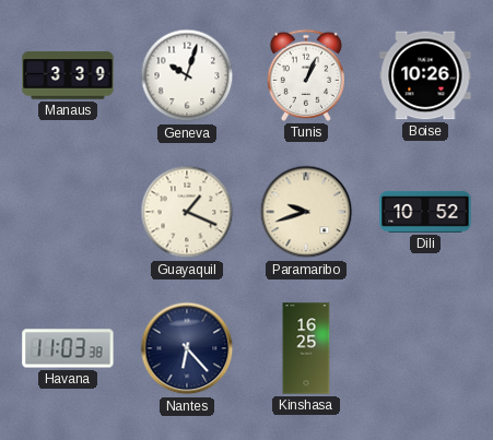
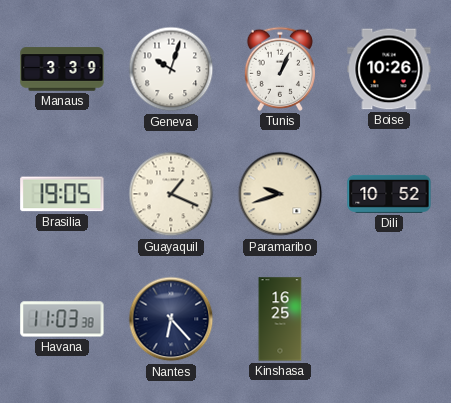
Brasilia: none -> 19:05
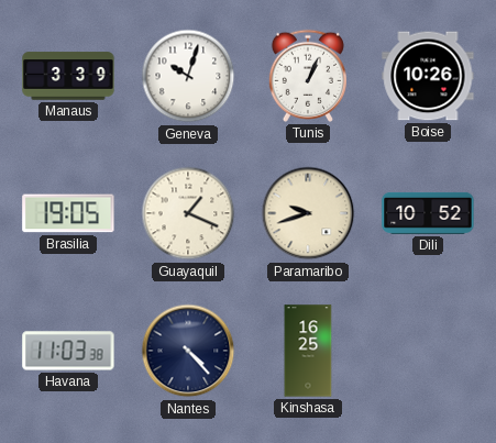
Nantes: 6:23 -> 4:23
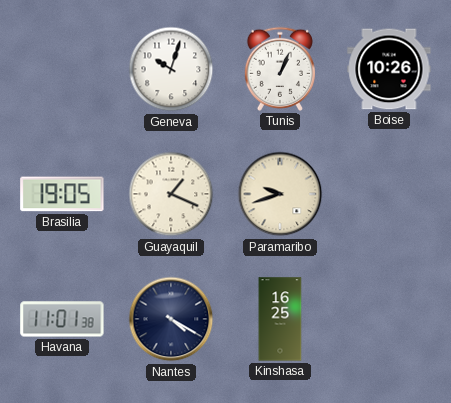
Manaus: 3:39 -> none
Dili: 10:52 -> none
Havana: 11:03 -> 11:01
Nantes: 4:23 -> 4:20
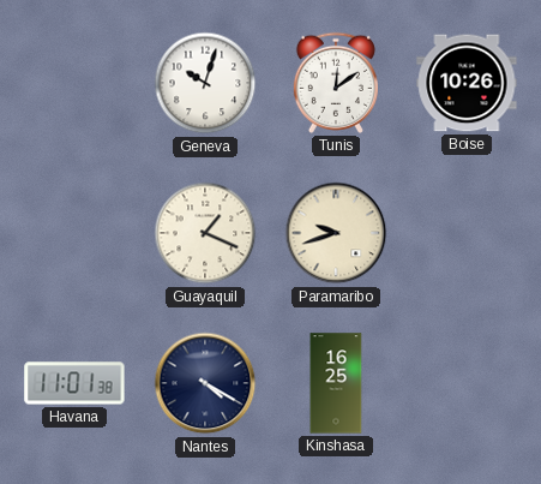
Tunis: 1:04 -> 12:09
Brasilia: 19:05 -> none
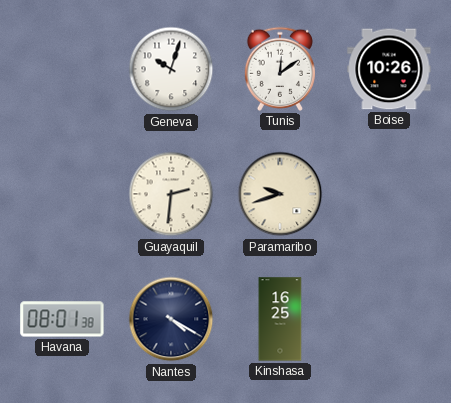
Guayaquil: 1:19 -> 2:31
Havana: 11:01 -> 08:01
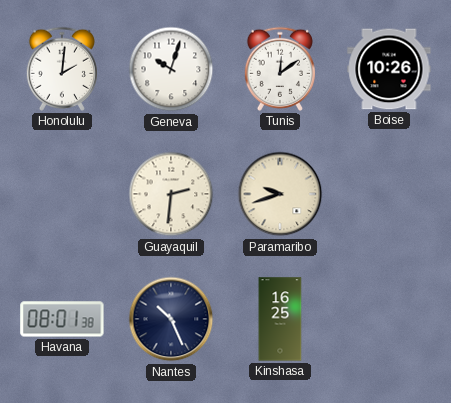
Honolulu: none -> 2:01
Nantes: 4:20 -> 10:26
